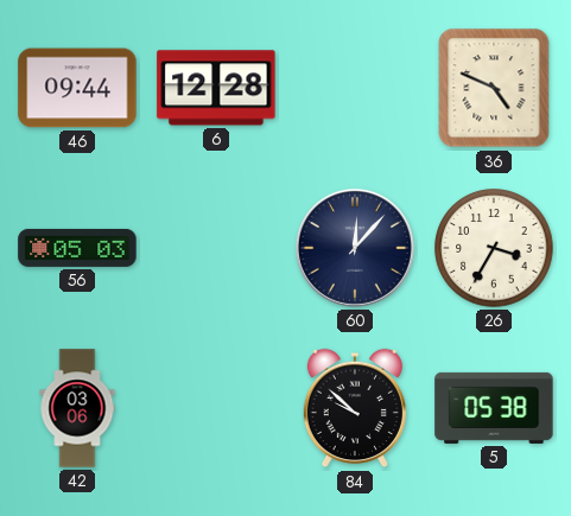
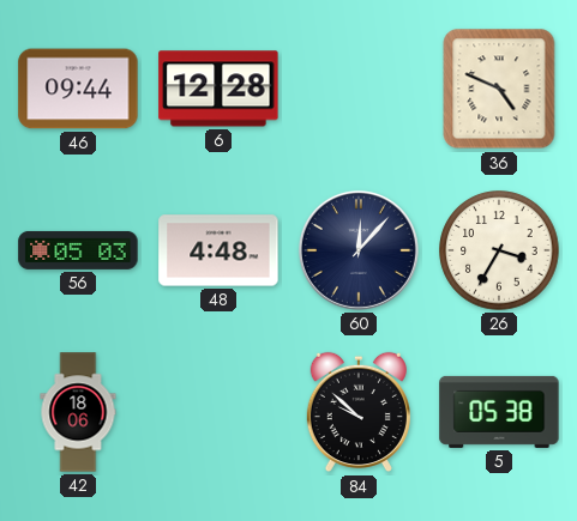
48: none -> 4:48
42: 03:06 -> 18:06
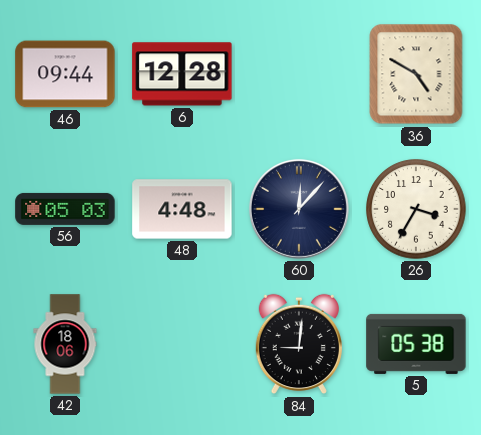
36: 4:49 -> 4:50
84: 9:52 -> 9:01
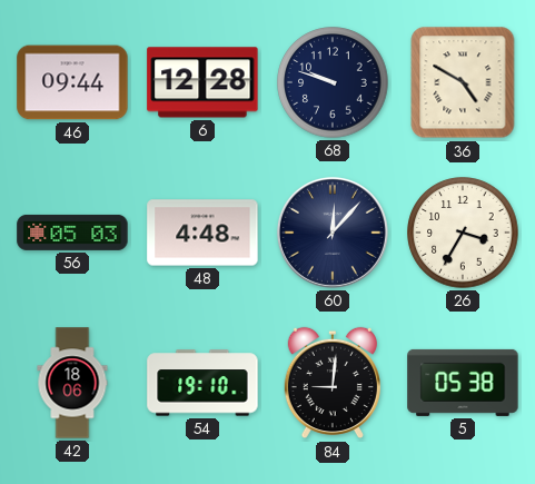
68: none -> 9:48
54: none -> 19:10
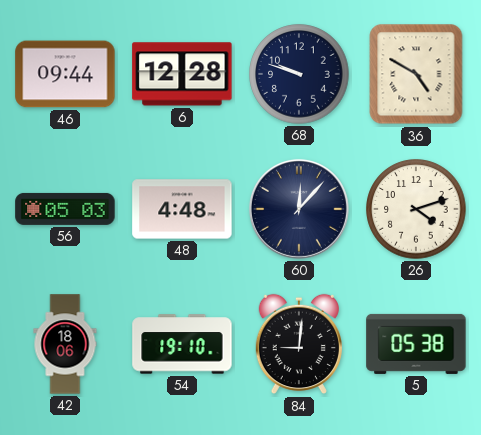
26: 3:35 -> 4:12
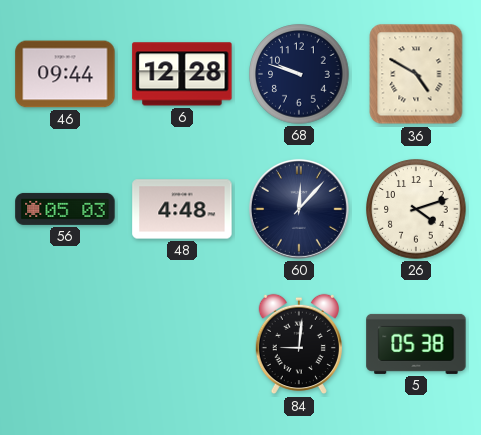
42: 18:06 -> none
54: 19:10 -> none
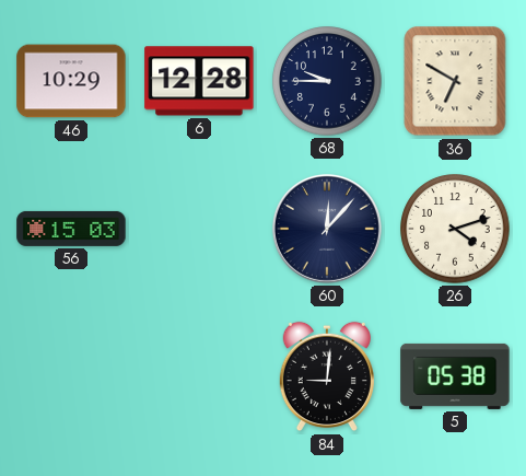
46: 09:44 -> 10:29
68: 9:48 -> 9:45
36: 4:50 -> 6:50
56: 05:03 -> 15:03
48: 4:48 -> none
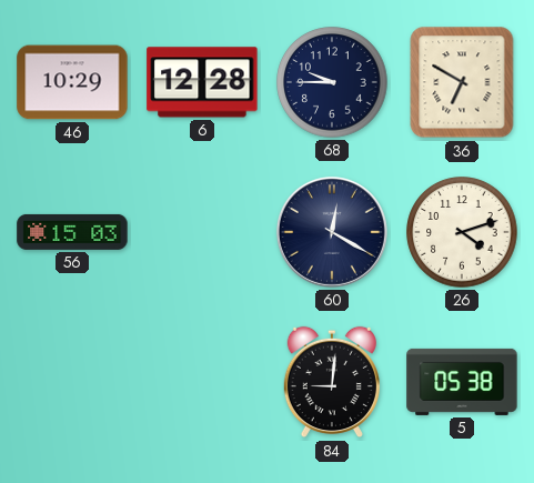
60: 12:07 -> 12:20
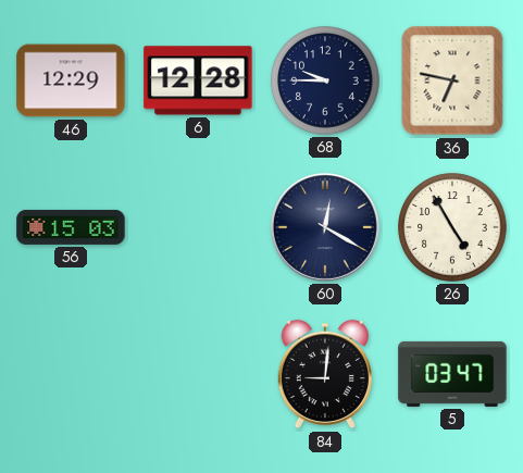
46: 10:29 -> 12:29
36: 6:50 -> 6:47
26: 4:12 -> 4:55
5: 05:38 -> 03:47
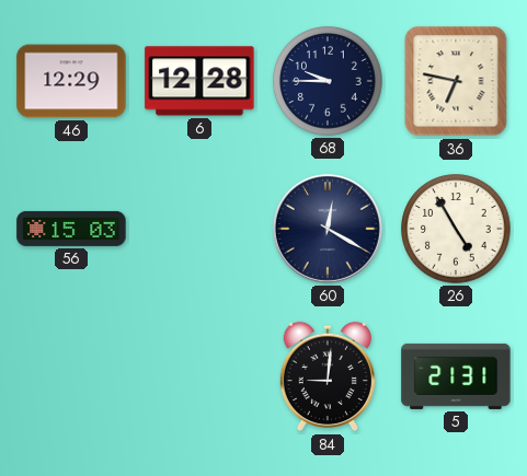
5: 03:47 -> 21:31
